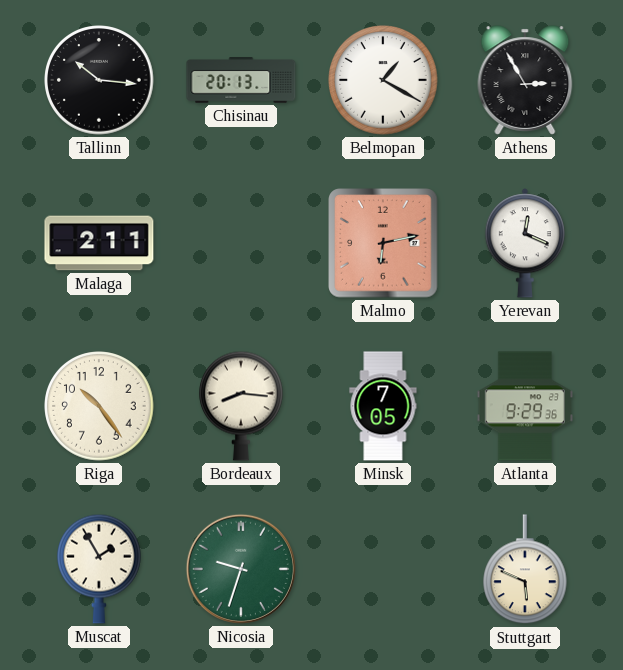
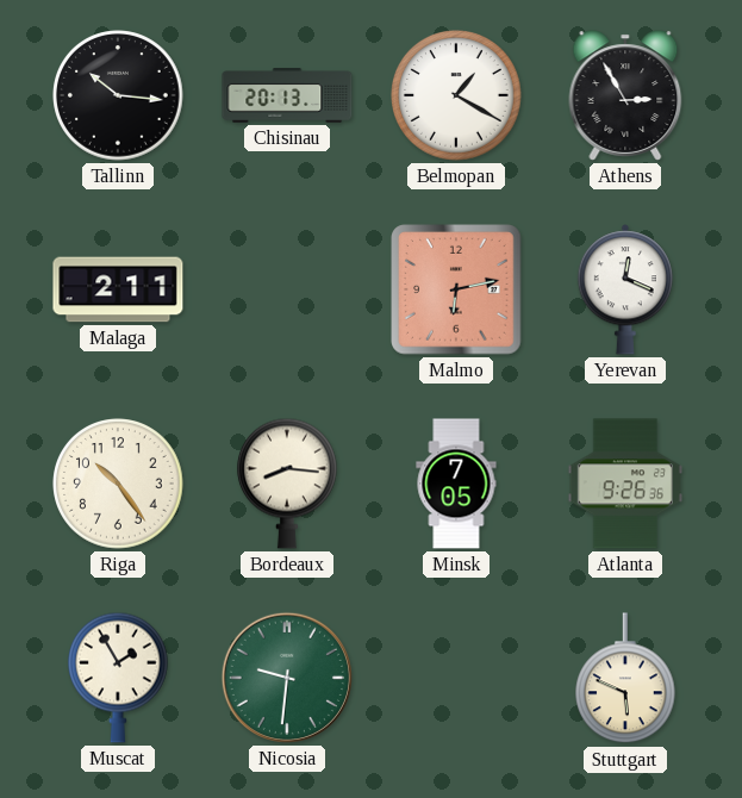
Atlanta: 9:29 -> 9:26
Nicosia: 9:33 -> 9:31
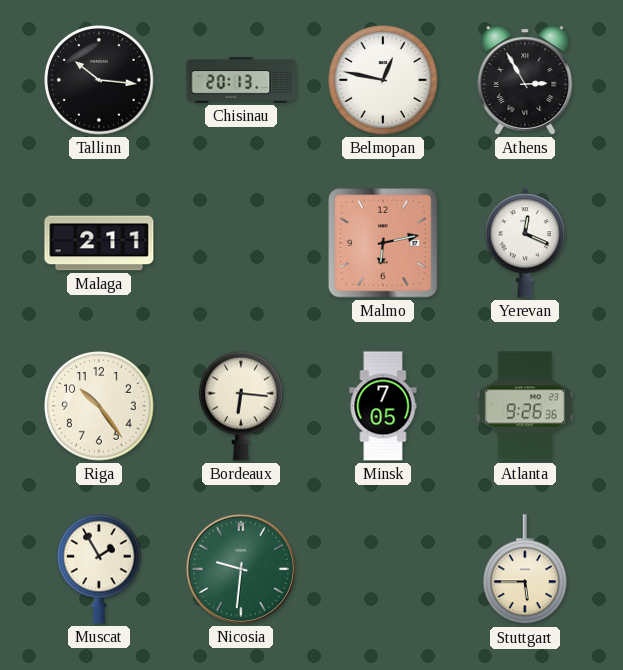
Belmopan: 1:20 -> 12:47
Bordeaux: 8:16 -> 6:16
Stuttgart: 5:49 -> 5:45
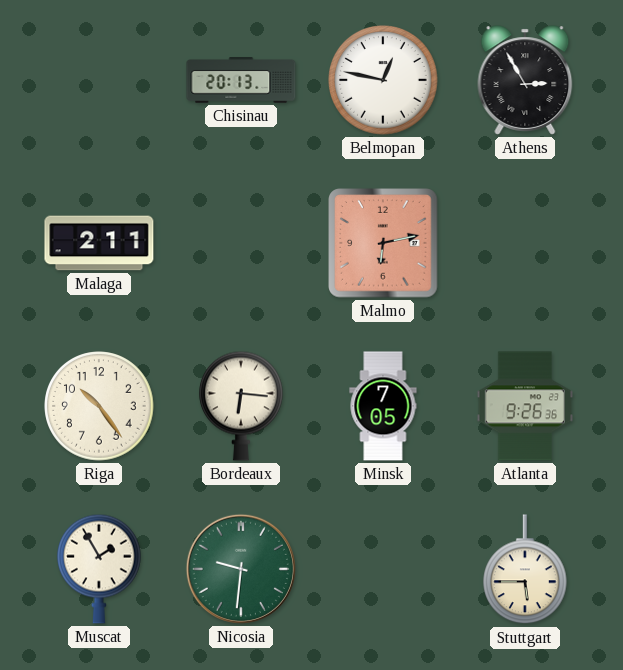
Tallinn: 10:16 -> none
Yerevan: 12:19 -> none
